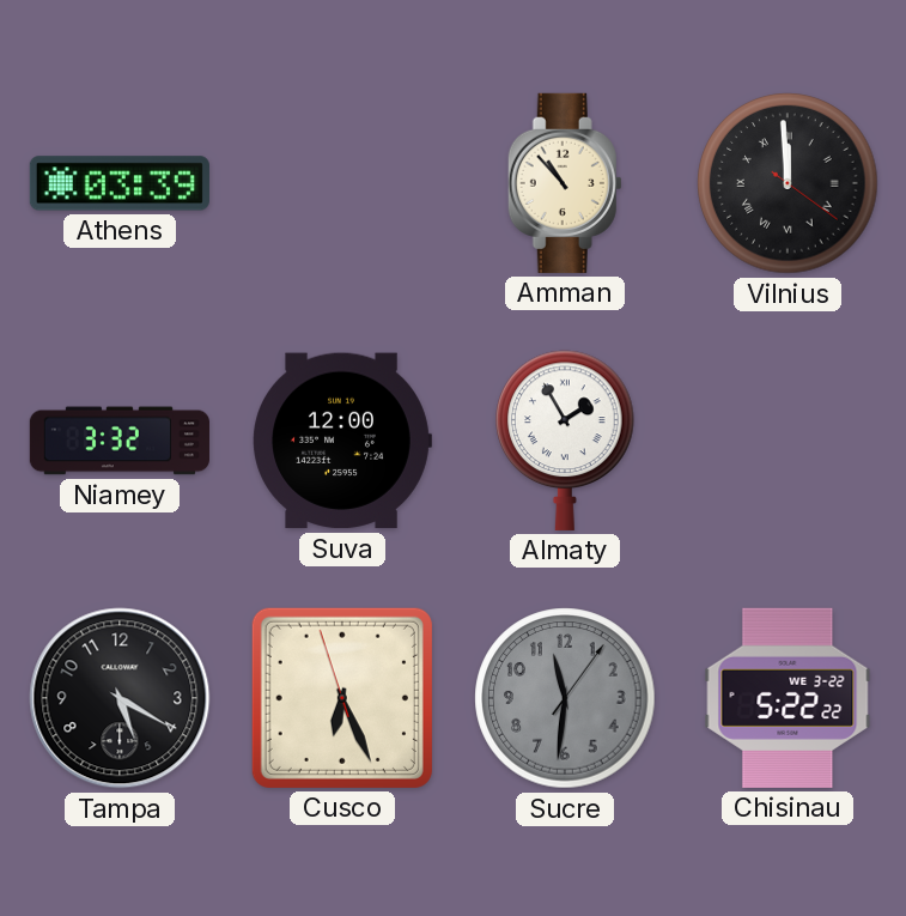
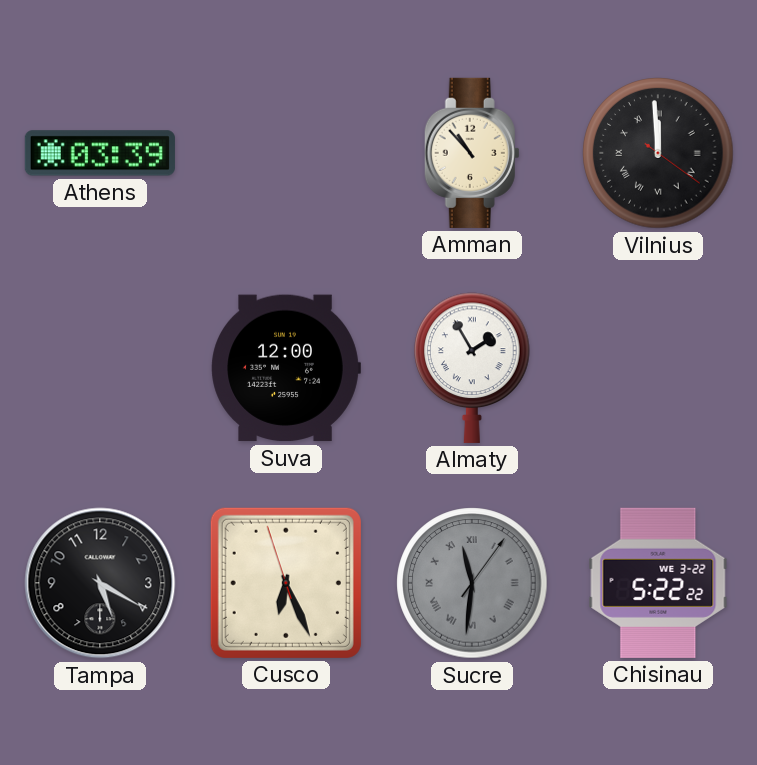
Niamey: 3:32 -> none
Sucre numerals: Arabic -> Roman
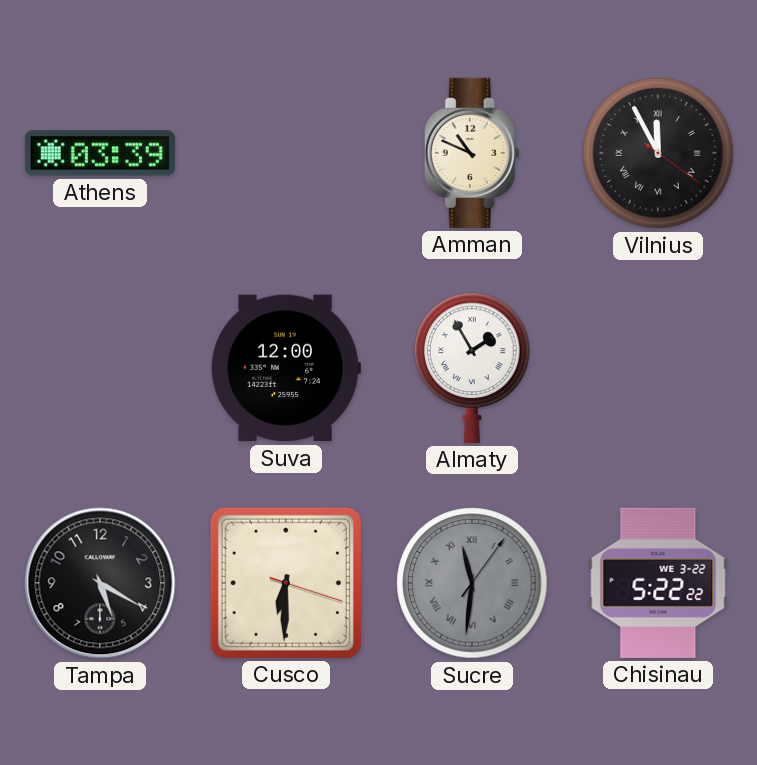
Amman: 10:53 -> 10:49
Vilnius: 11:59 -> 11:55
Cusco: 6:25 -> 6:30
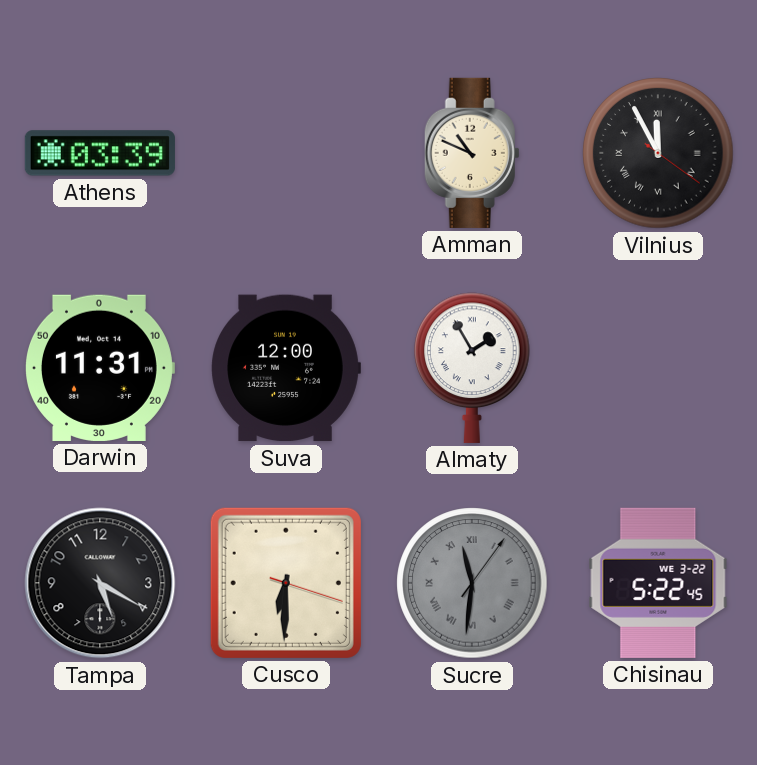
Darwin: none -> 11:31
Chisinau: 5:22:22 -> 5:22:45
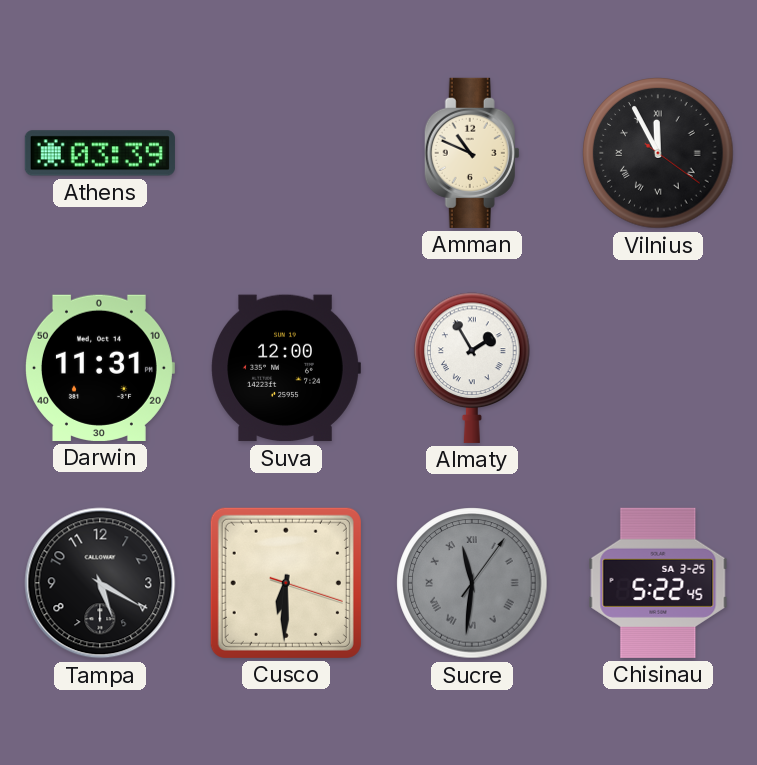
Chisinau date: WE 3-22 -> SA 3-25
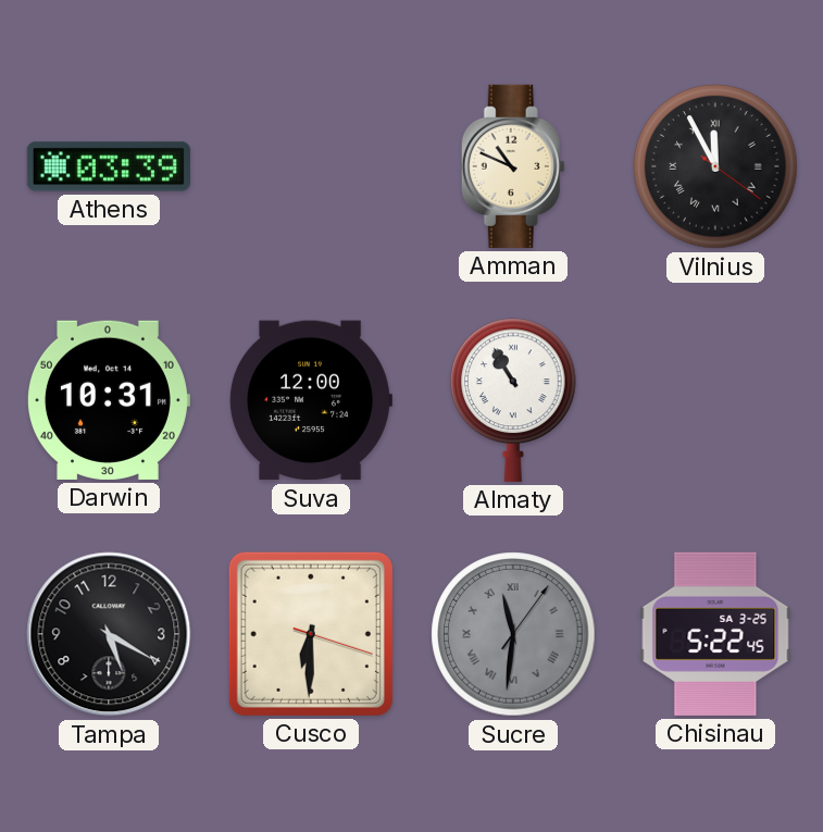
Darwin: 11:31 -> 10:31
Almaty: 1:55 -> 10:55
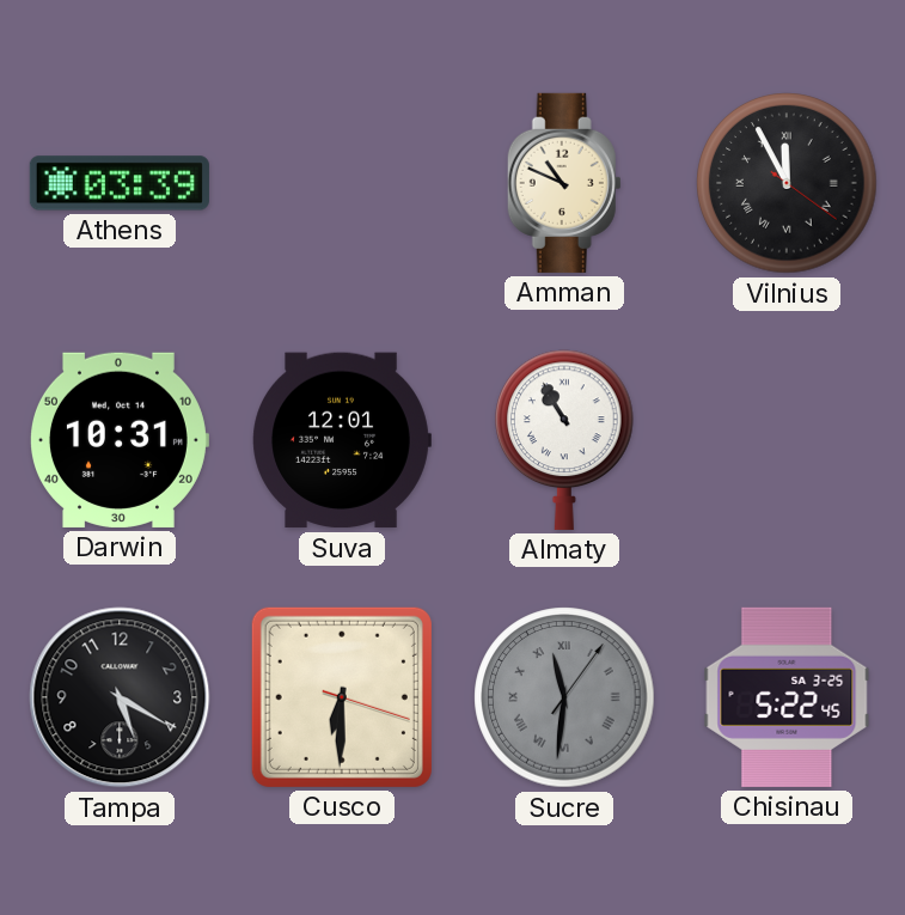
Suva: 12:00 -> 12:01
